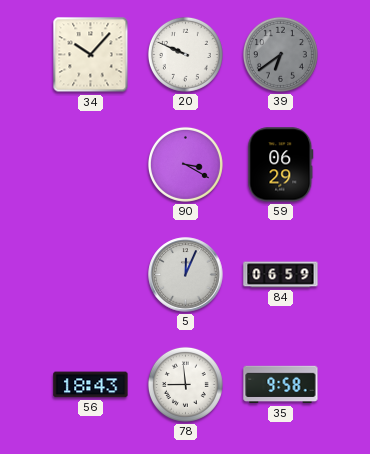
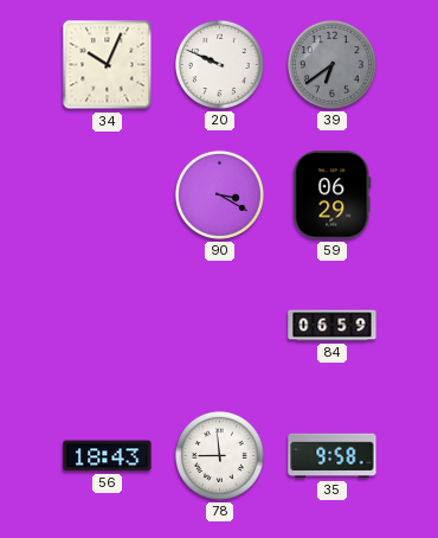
34: 10:07 -> 10:04
5: 12:04 -> none
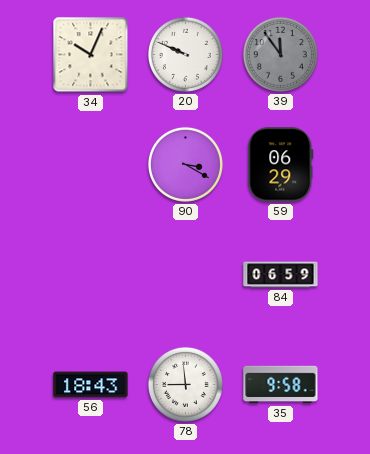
39: 6:39 -> 11:54
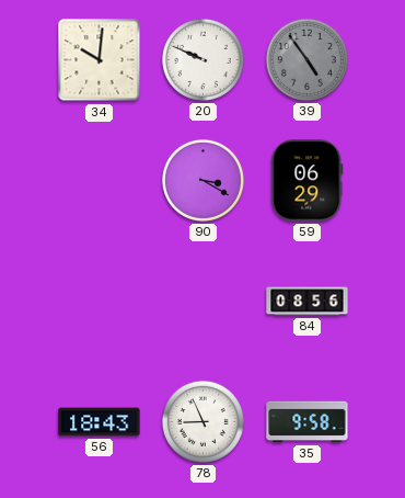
34: 10:04 -> 10:01
39: 11:54 -> 4:54
84: 06:59 -> 08:56
78: 8:59 -> 8:56
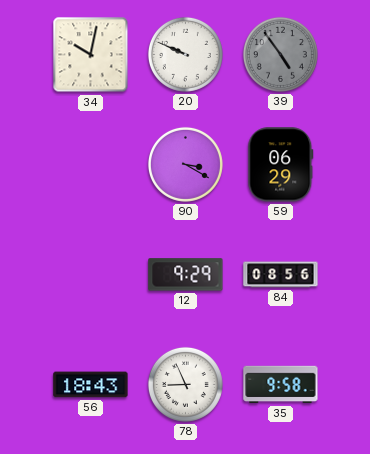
34: 10:01 -> 10:02
12: none -> 9:29
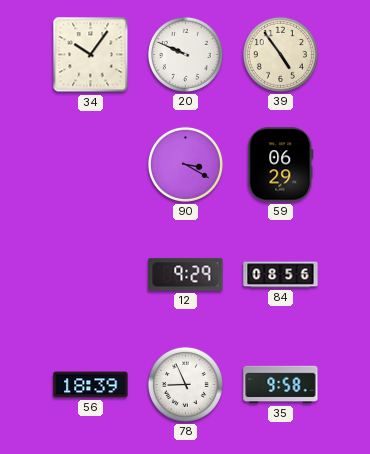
34: 10:02 -> 10:06
39 dial: grey -> cream
56: 18:43 -> 18:39
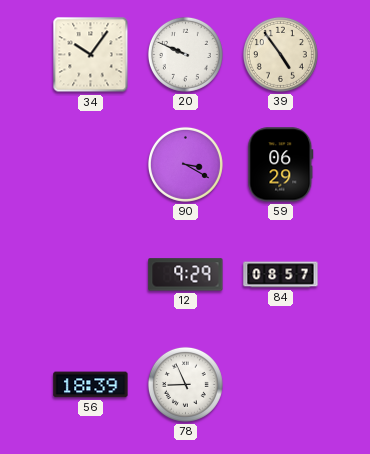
84: 08:56 -> 08:57
35: 9:58 -> none
